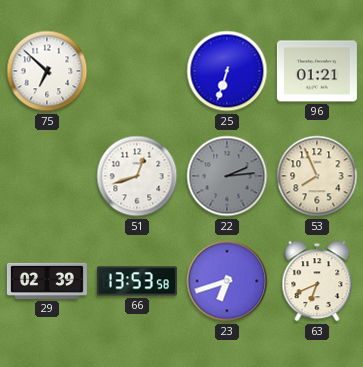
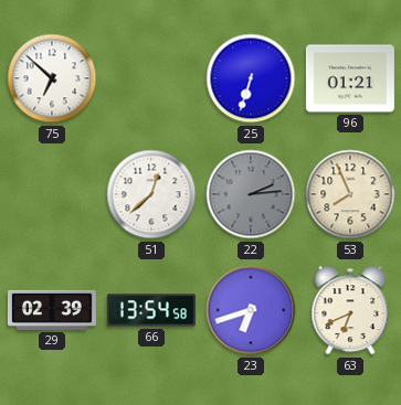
51: 12:42 -> 12:38
66: 13:53 -> 13:54
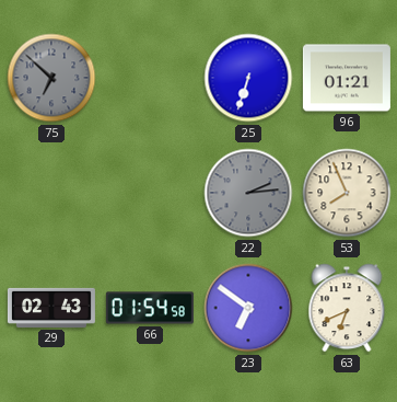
75 dial: white -> grey
51: 12:38 -> none
29: 02:39 -> 02:43
66: 13:54 -> 01:54
23: 6:42 -> 6:51
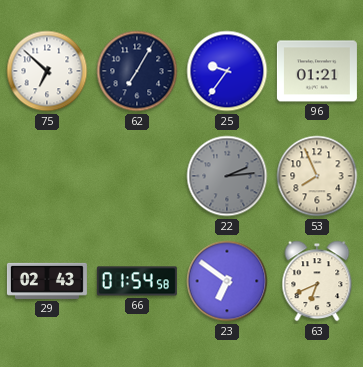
75 dial: grey -> white
62: none -> 7:05
25: 6:33 -> 9:36
